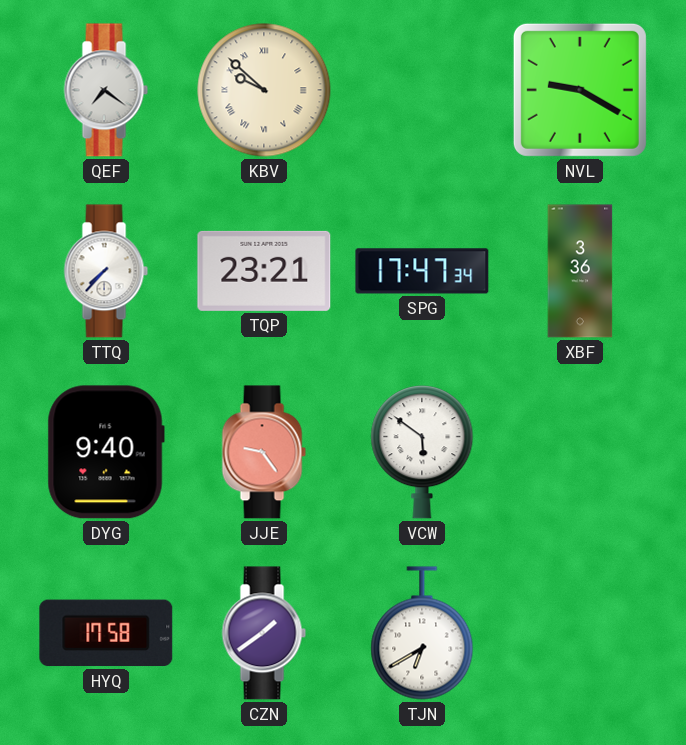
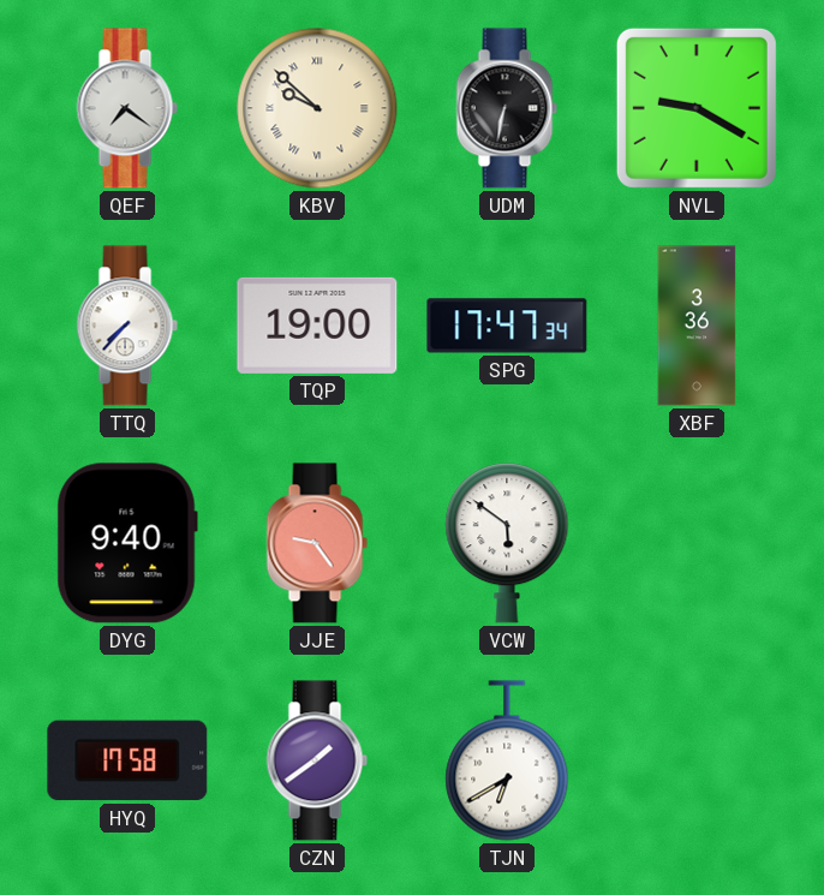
UDM: none -> 6:32
TQP: 23:21 -> 19:00
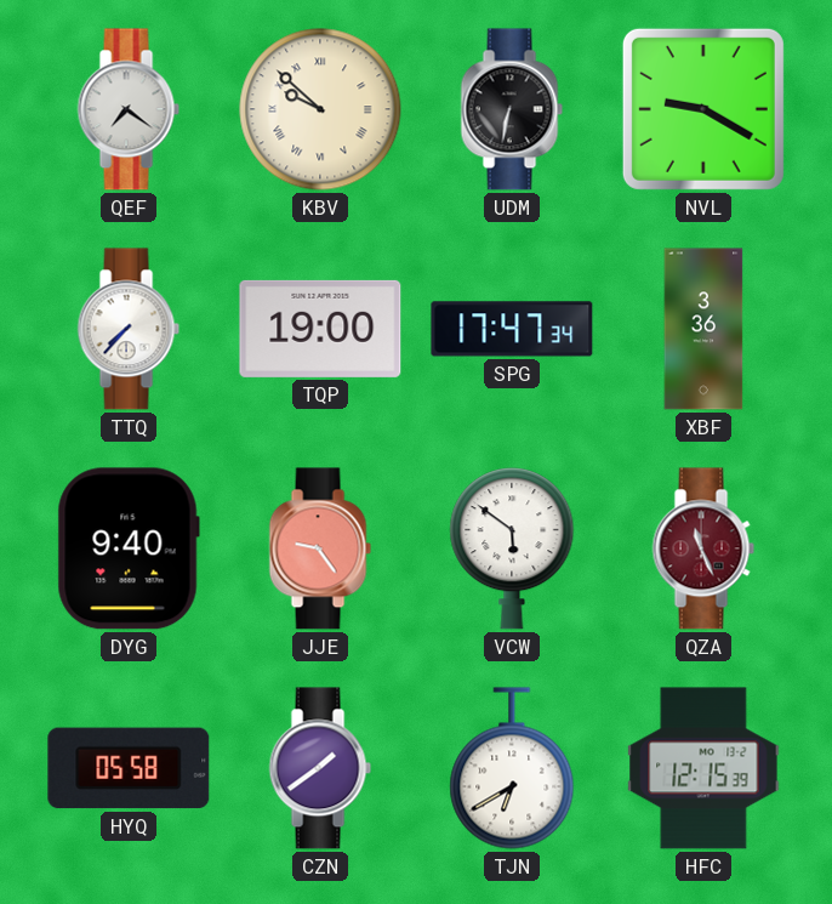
QZA: none -> 11:26
HYQ: 17:58 -> 05:58
HFC: none -> 12:15
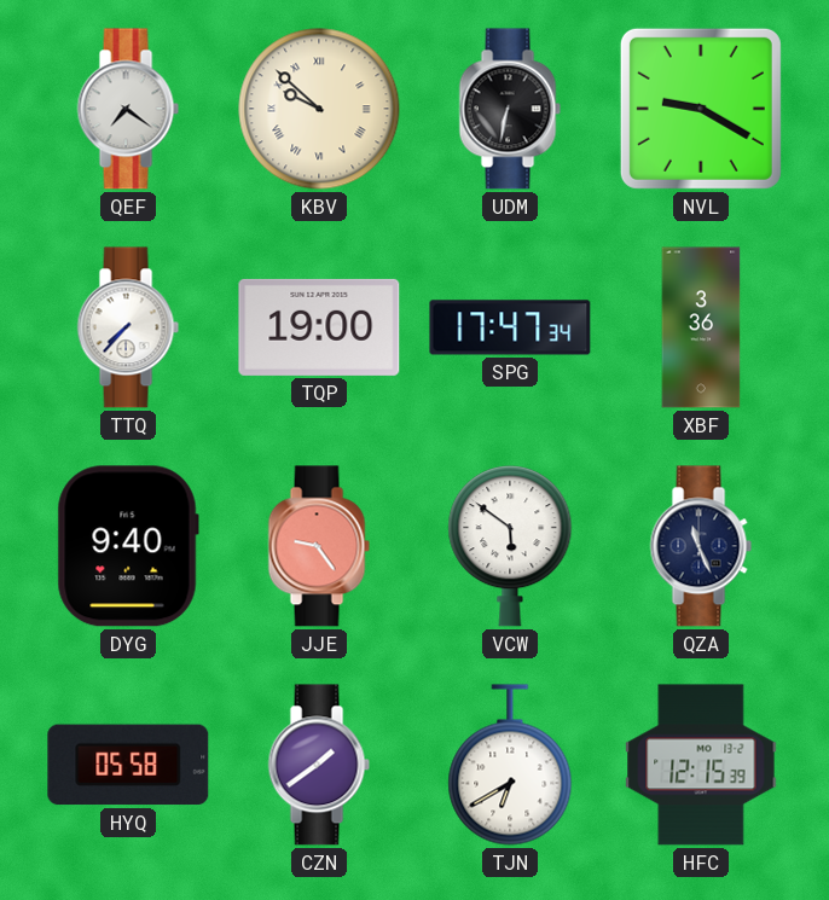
QZA dial: burgundy -> navy
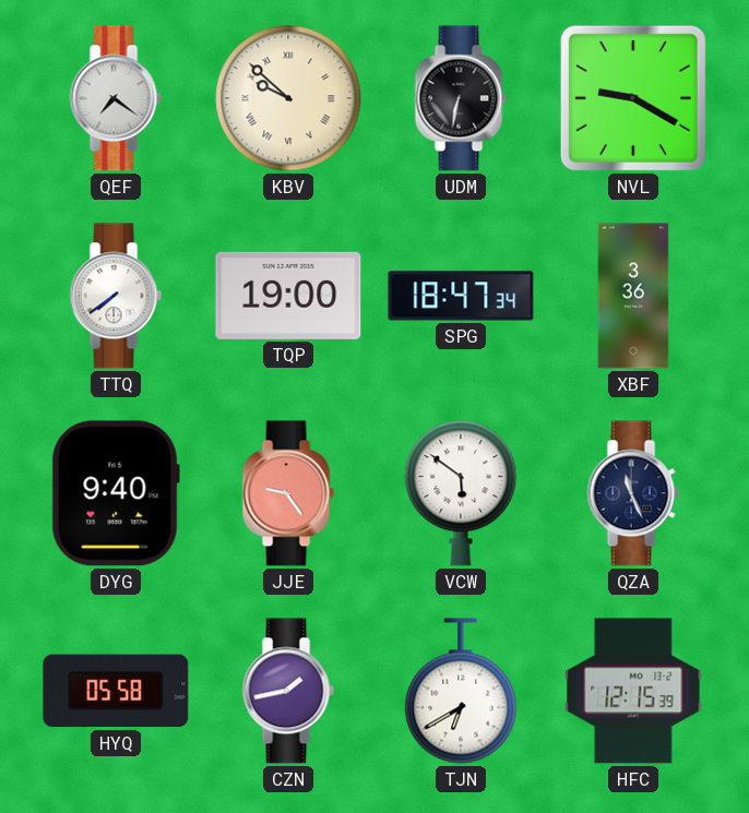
TTQ: 7:37 -> 7:39
SPG: 17:47 -> 18:47
CZN: 1:39 -> 1:43
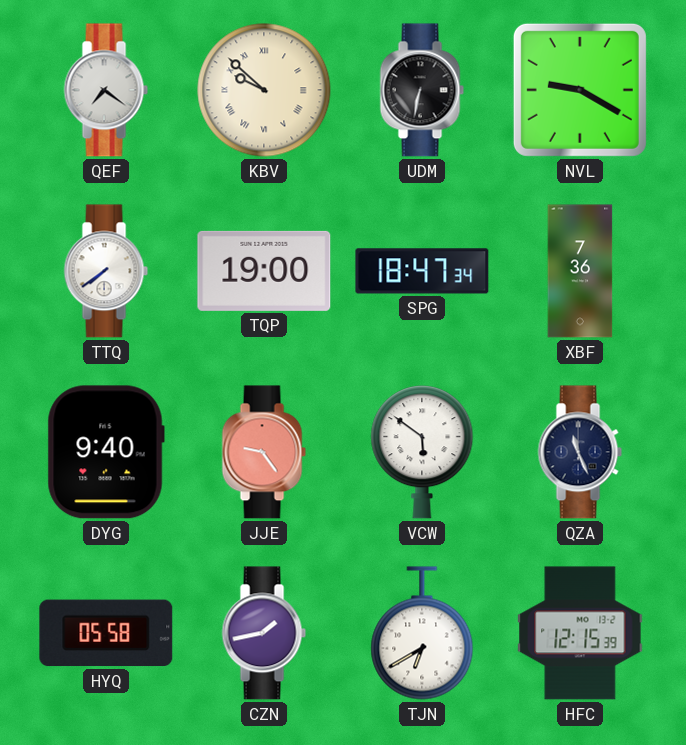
XBF: 3:36 -> 7:36
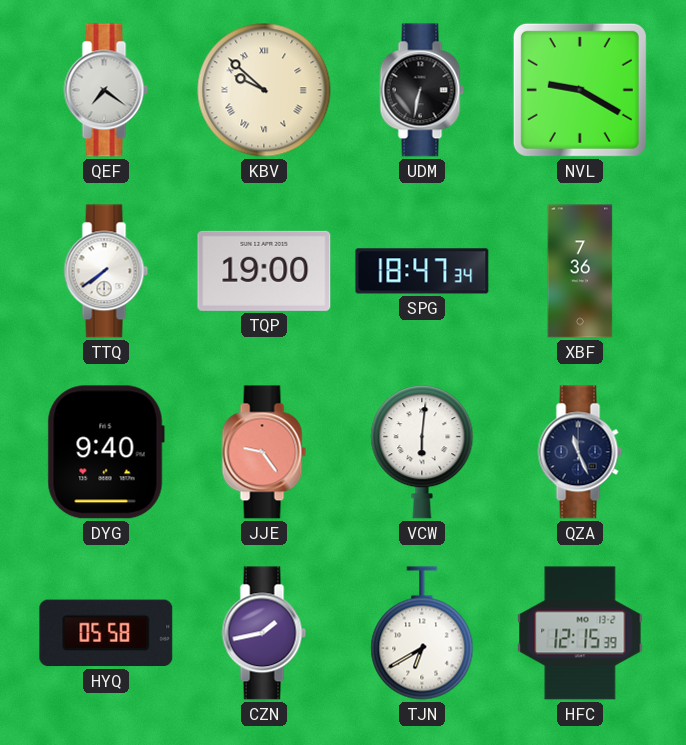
VCW: 5:51 -> 6:01
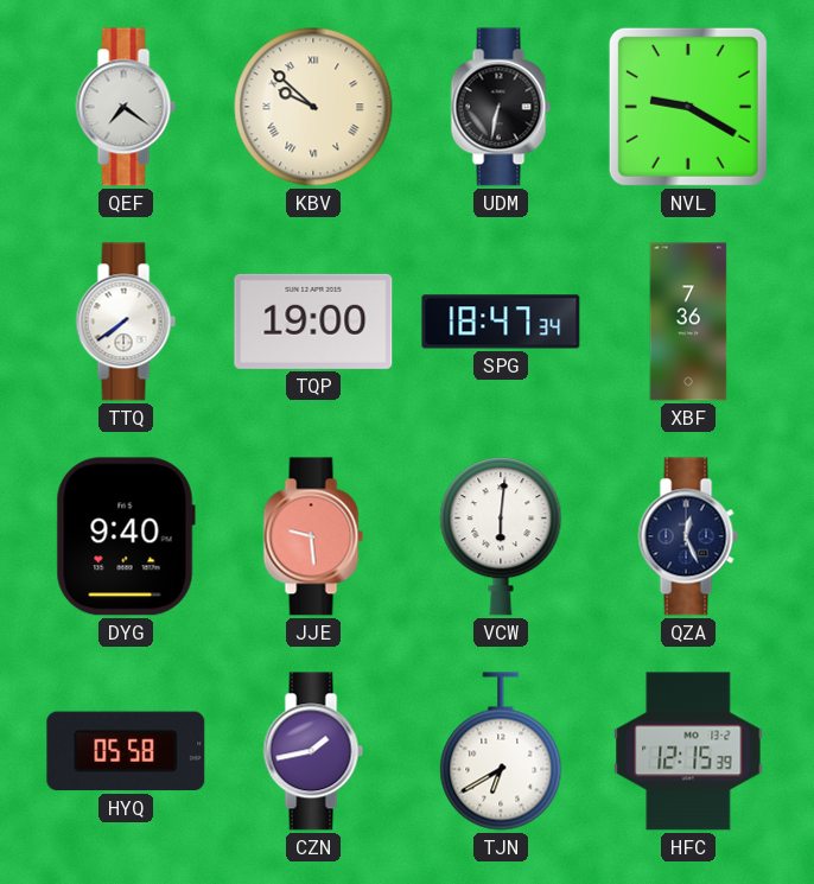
JJE: 9:24 -> 9:29
QZA: 11:26 -> 12:26
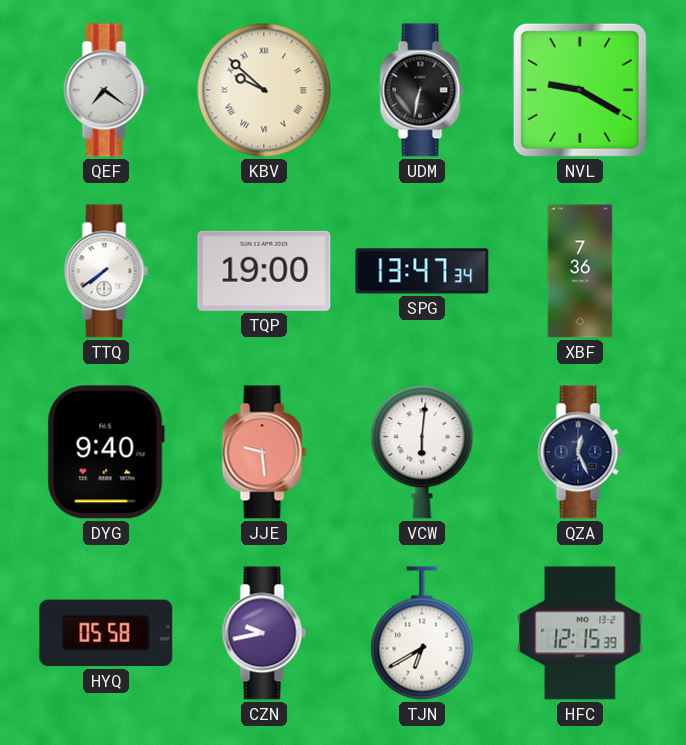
SPG: 18:47 -> 13:47
CZN: 1:43 -> 9:43
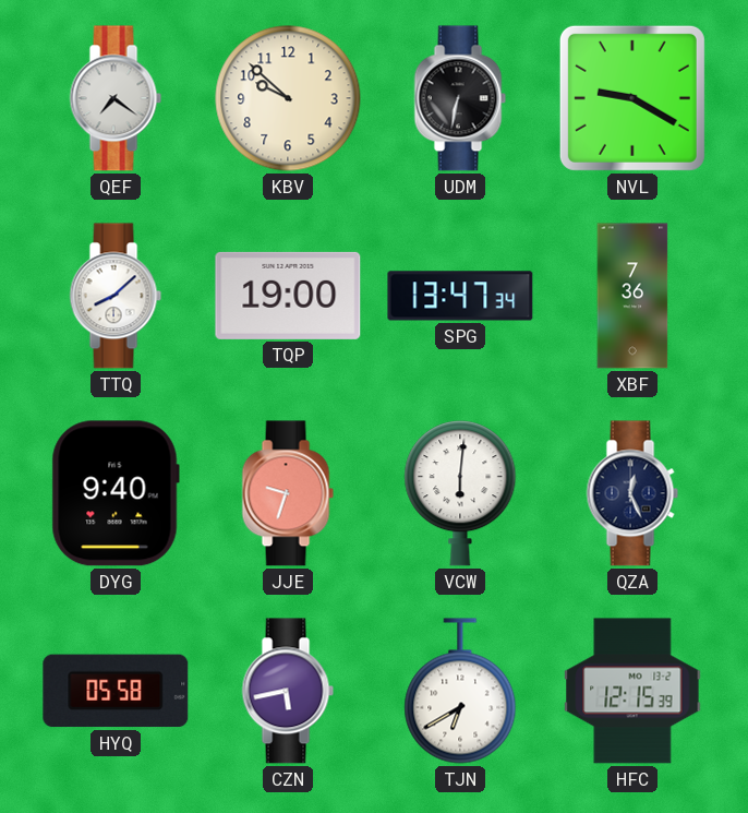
KBV numerals: Roman -> Arabic
TTQ: 7:39 -> 8:08
JJE: 9:29 -> 9:33
CZN: 9:43 -> 5:43
